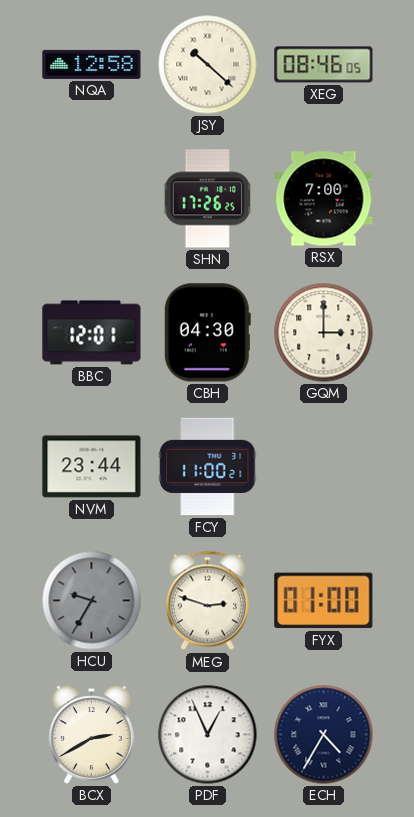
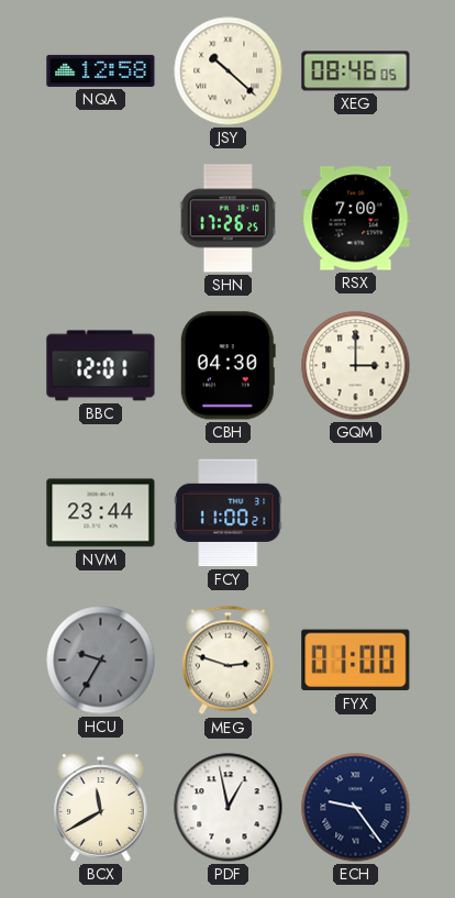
BCX: 2:40 -> 11:40
PDF: 12:56 -> 12:58
ECH: 4:35 -> 9:24
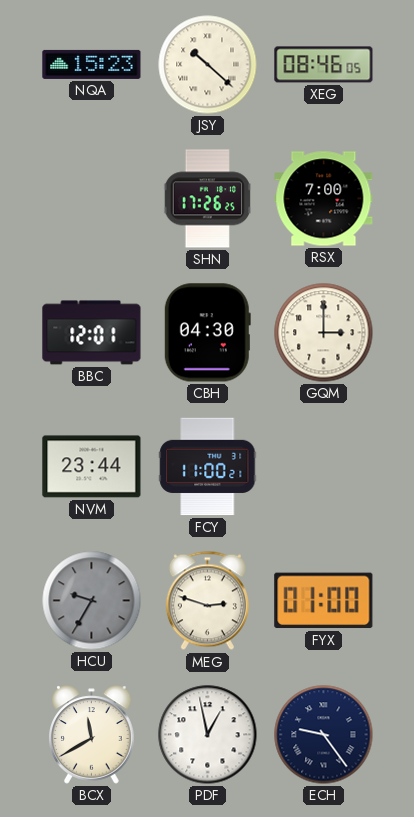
NQA: 12:58 -> 15:23
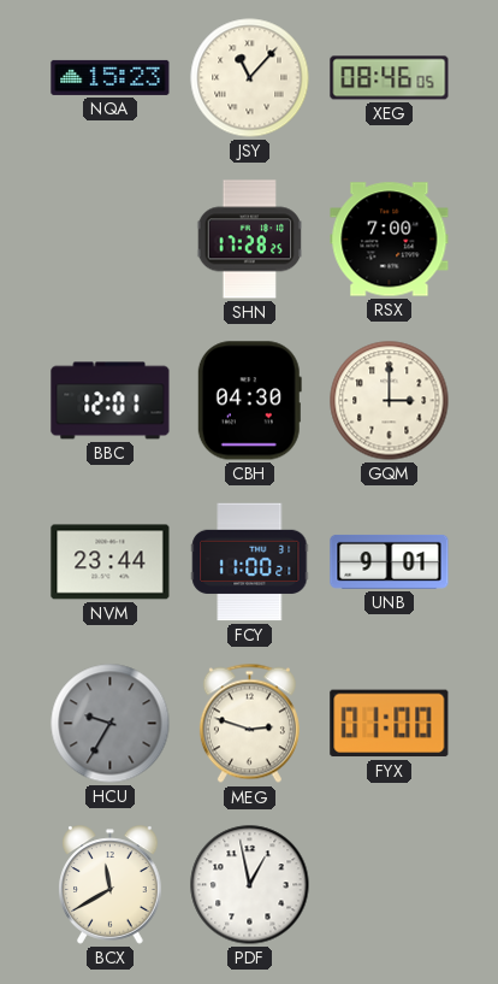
JSY: 10:22 -> 11:07
SHN: 17:26 -> 17:28
UNB: none -> 9:01
ECH: 9:24 -> none
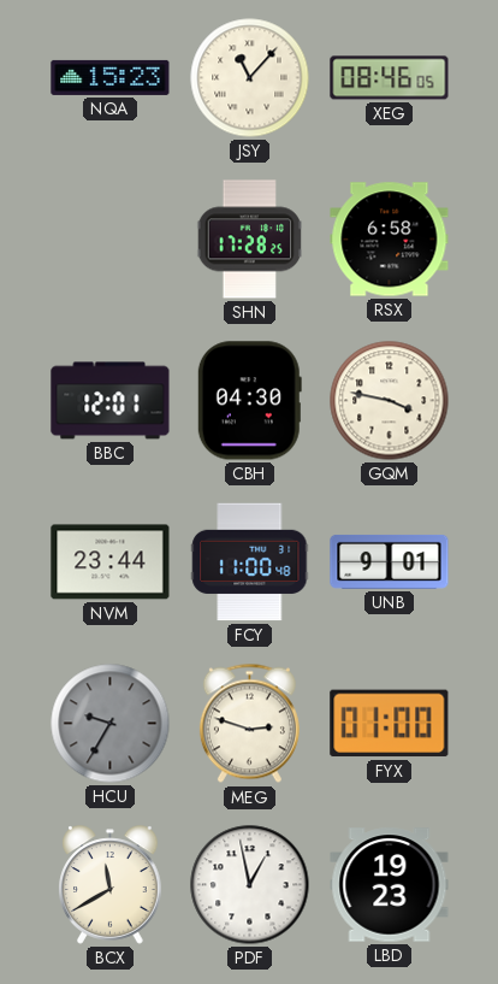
RSX: 7:00 -> 6:58
GQM: 3:00 -> 3:47
FCY: 11:00:21 -> 11:00:48
LBD: none -> 19:23
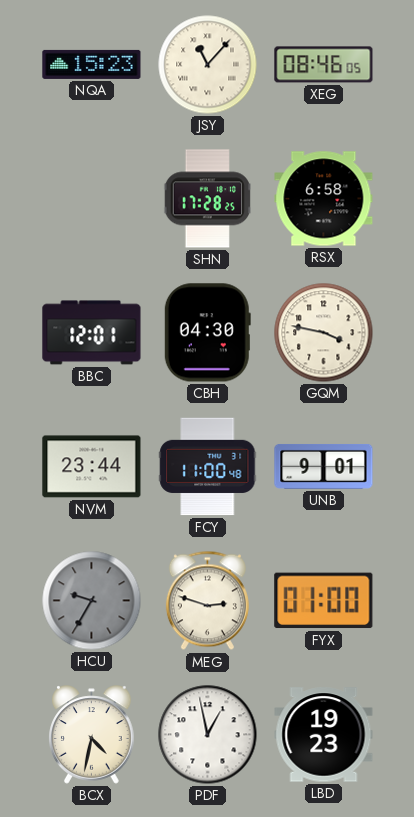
BCX: 11:40 -> 4:32
